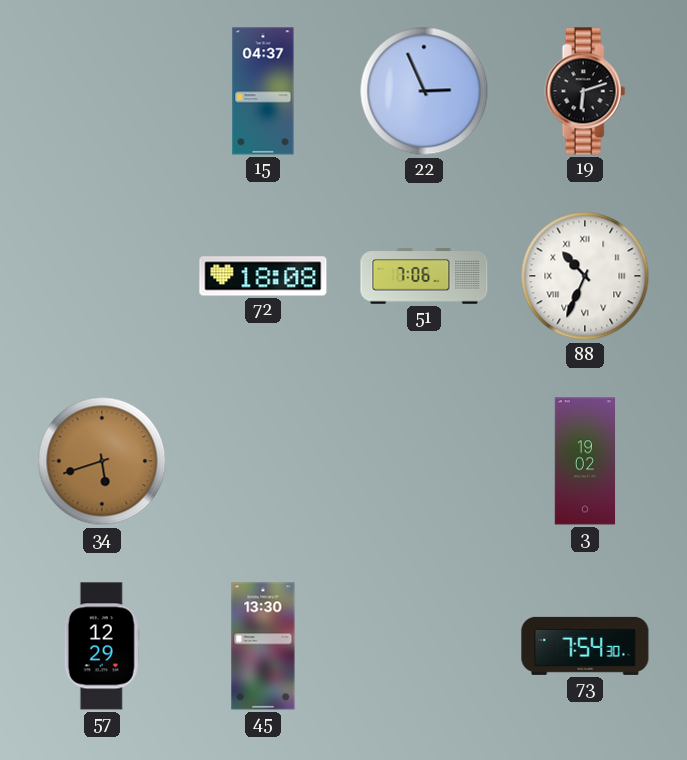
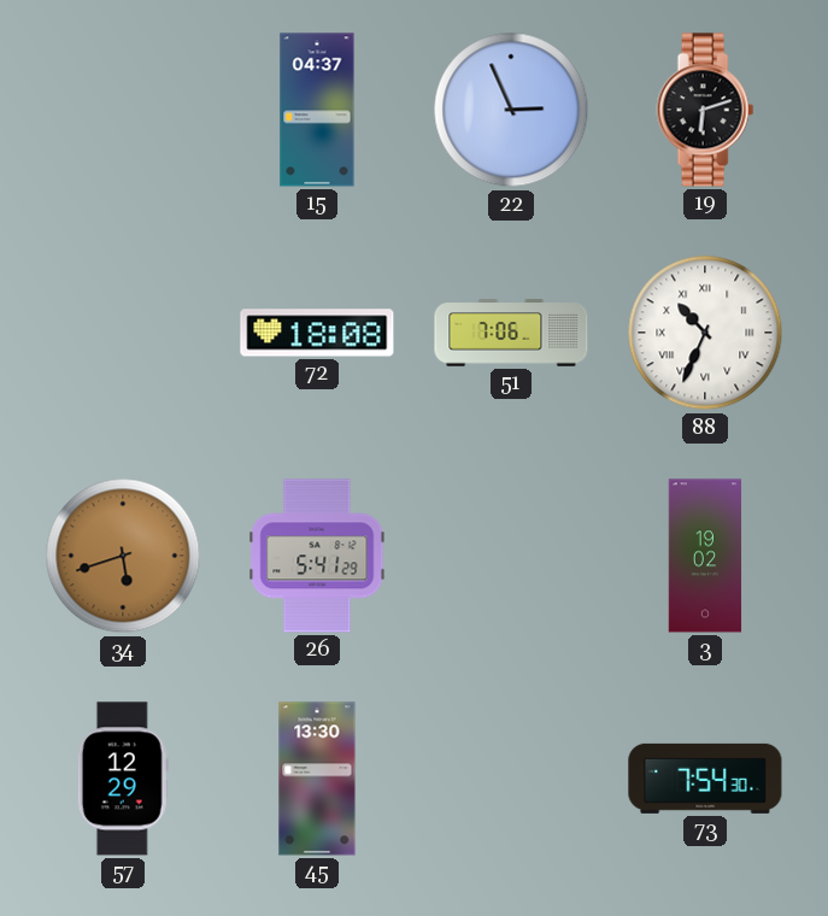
26: none -> 5:41
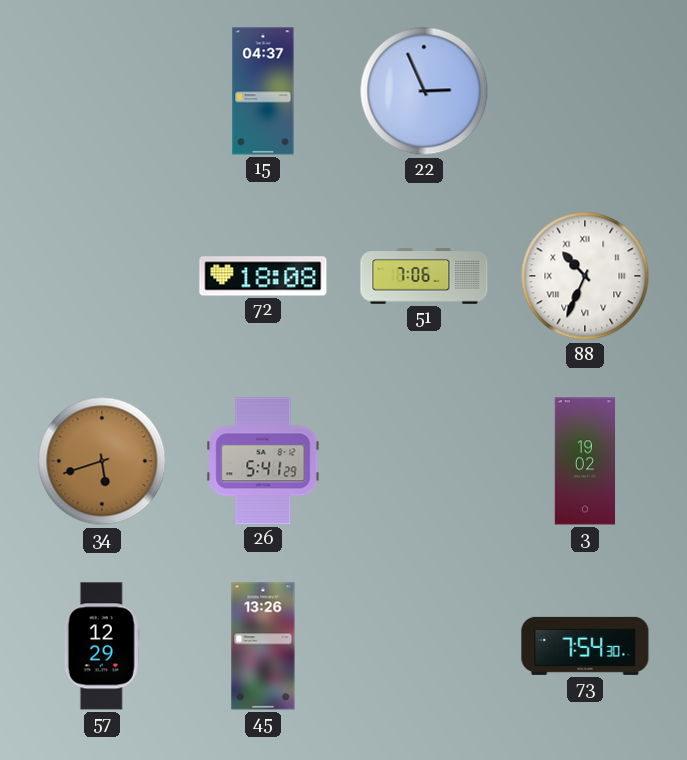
19: 6:12 -> none
45: 13:30 -> 13:26
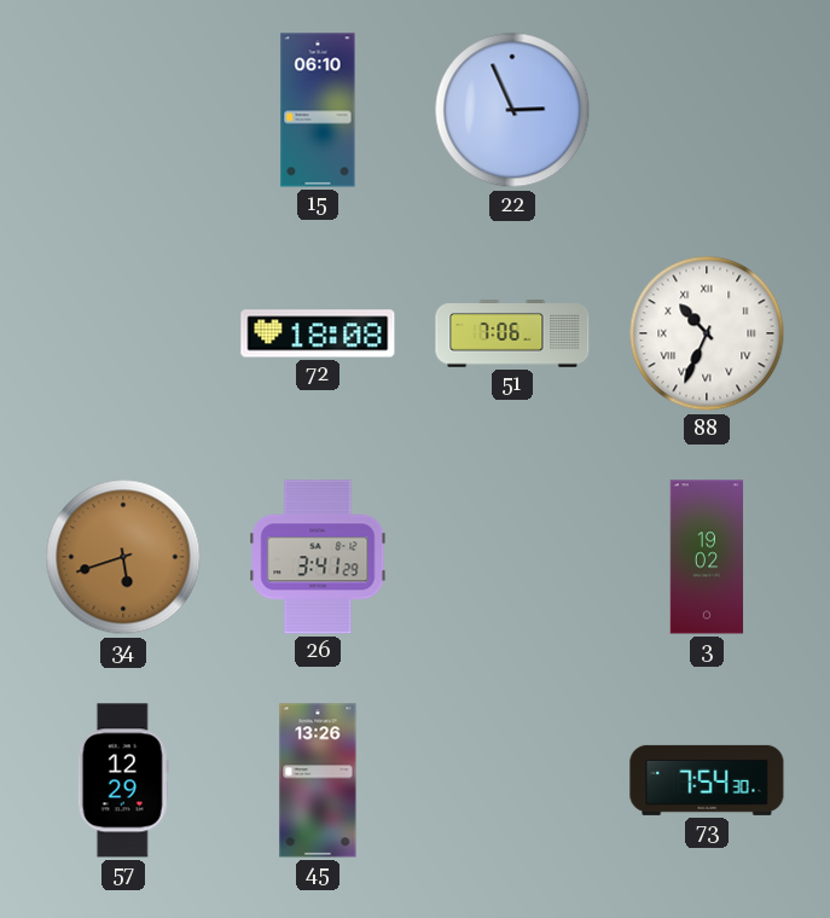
15: 04:37 -> 06:10
26: 5:41 -> 3:41
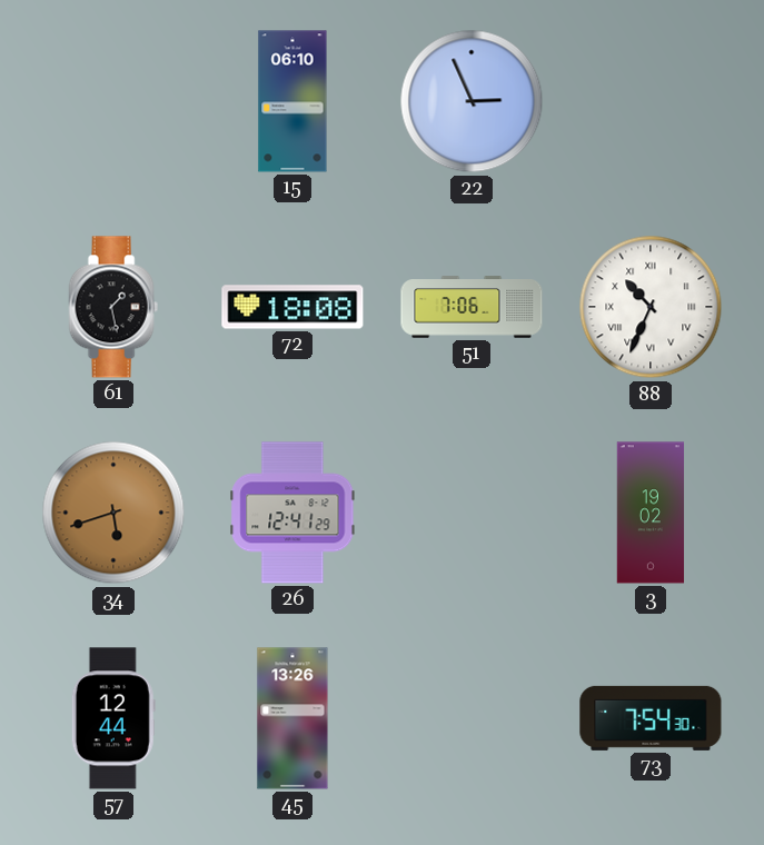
61: none -> 1:28
26: 3:41 -> 12:41
57: 12:29 -> 12:44
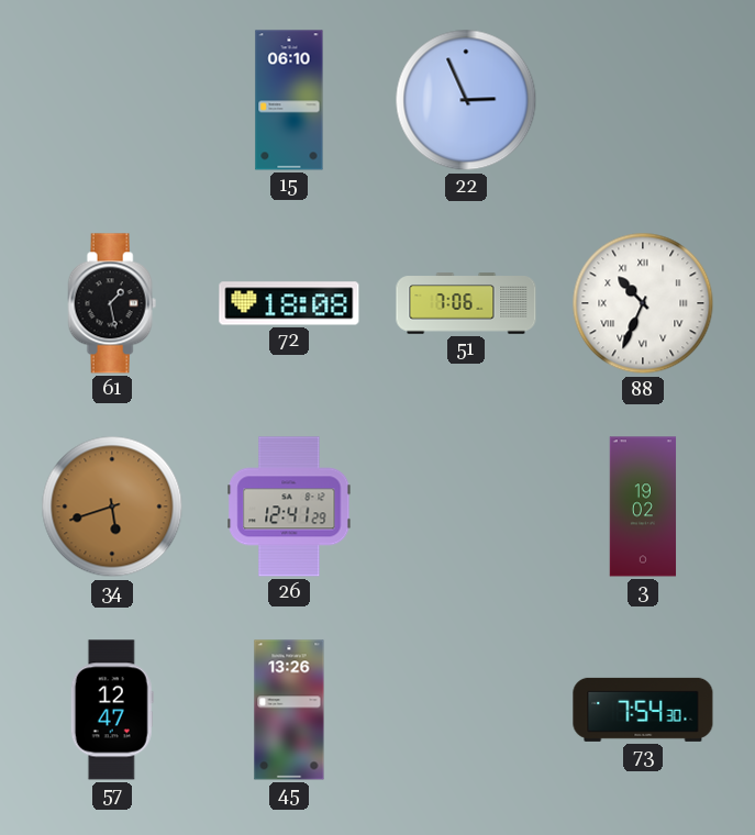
57: 12:44 -> 12:47
